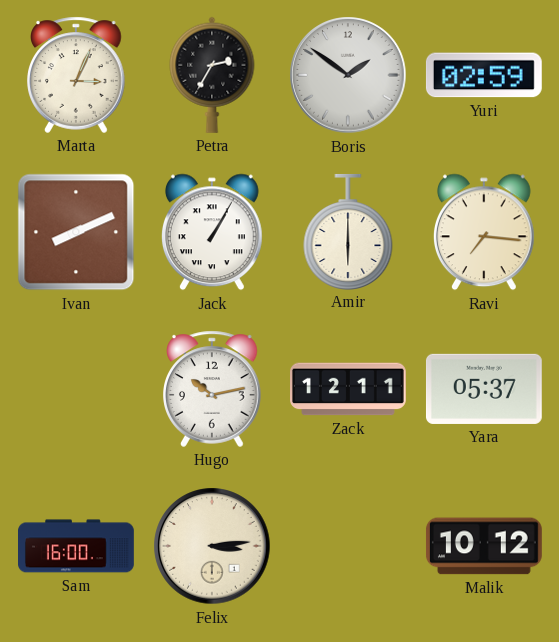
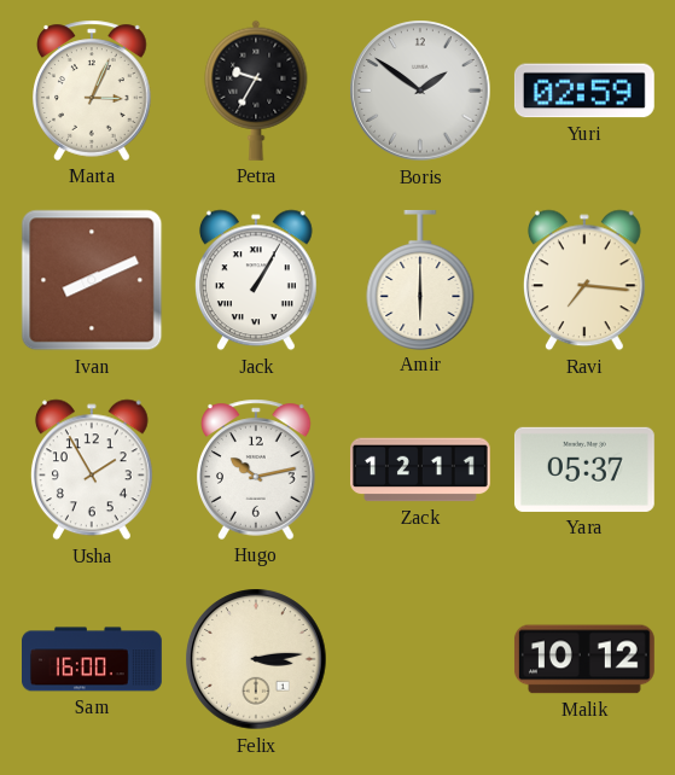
Petra: 2:35 -> 9:35
Usha: none -> 1:55
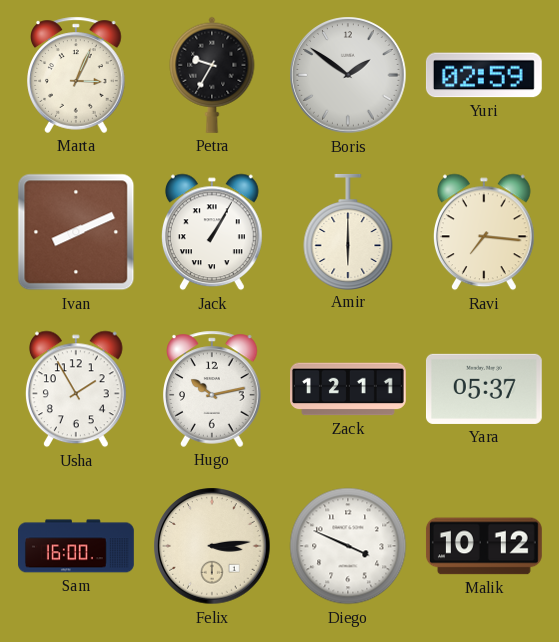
Diego: none -> 3:49
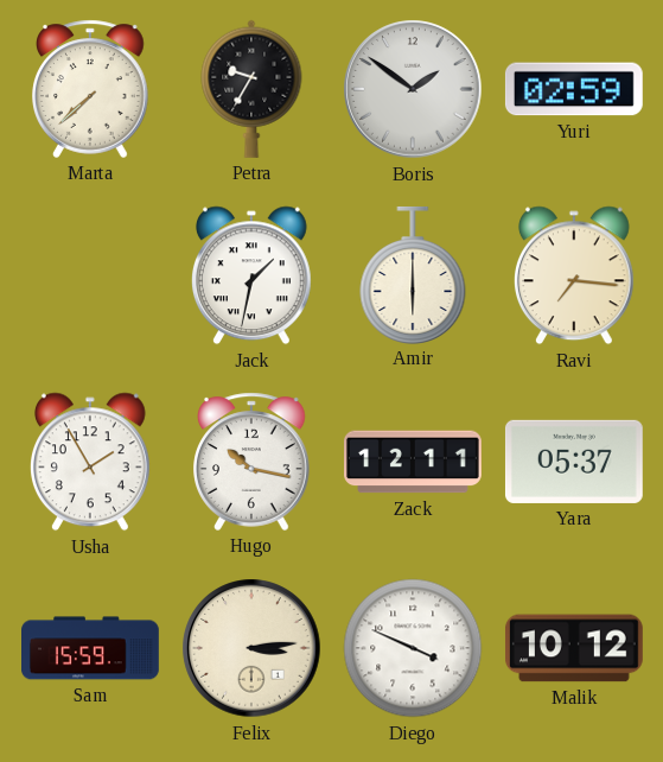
Marta: 3:04 -> 7:38
Ivan: 8:11 -> none
Jack: 1:05 -> 1:32
Hugo: 10:13 -> 10:17
Sam: 16:00 -> 15:59
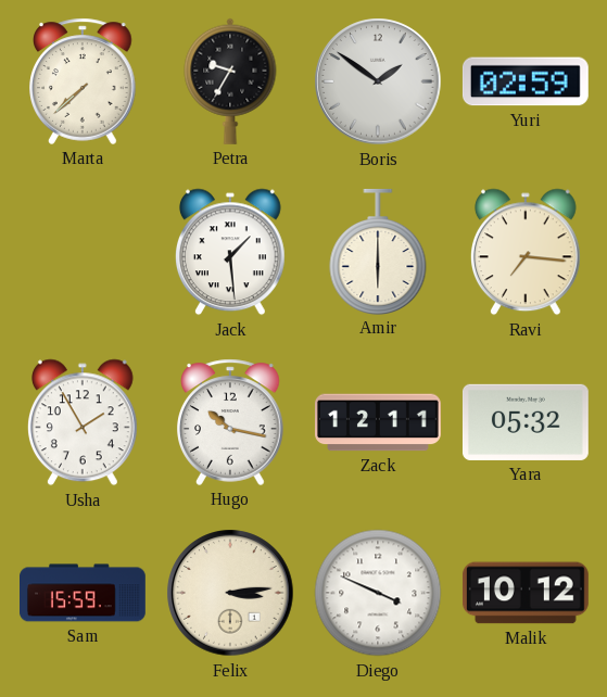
Jack: 1:32 -> 1:29
Yara: 05:37 -> 05:32
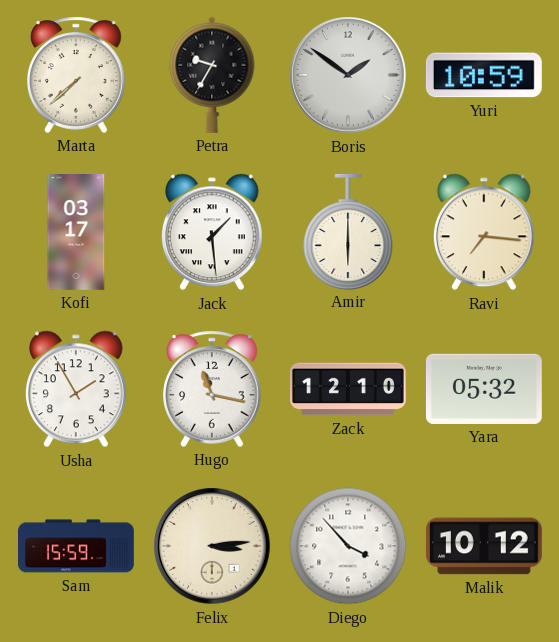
Yuri: 02:59 -> 10:59
Kofi: none -> 03:17
Hugo: 10:17 -> 11:17
Zack: 12:11 -> 12:10
Diego: 3:49 -> 3:53
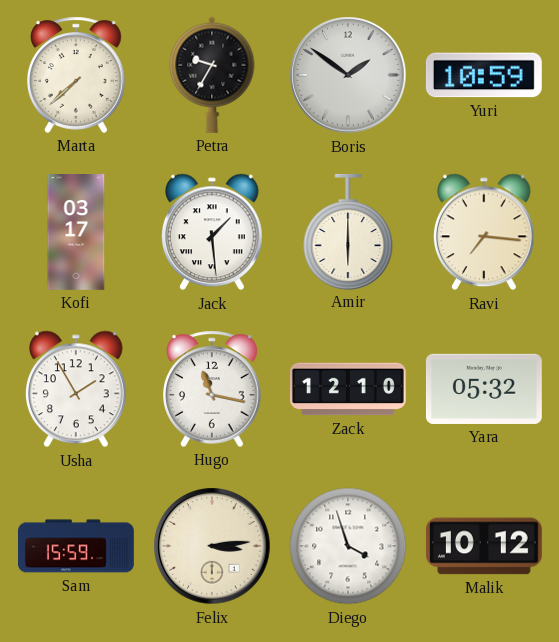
Diego: 3:53 -> 3:57
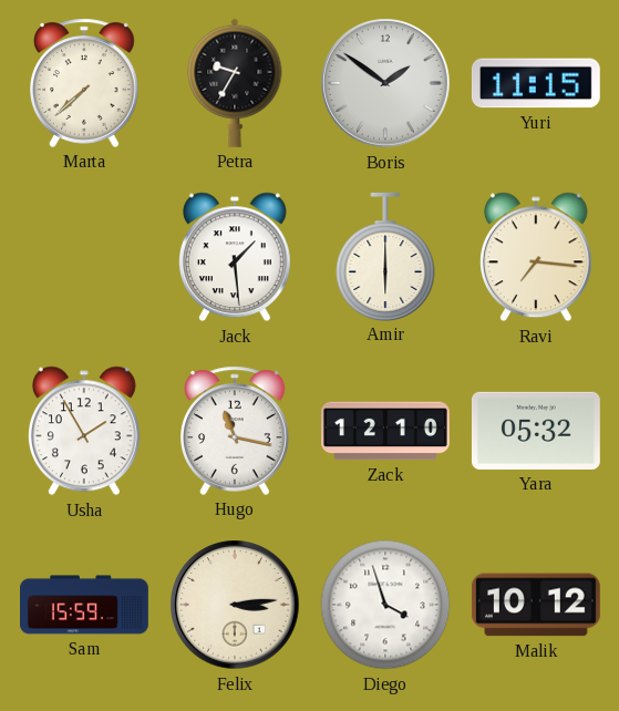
Yuri: 10:59 -> 11:15
Kofi: 03:17 -> none
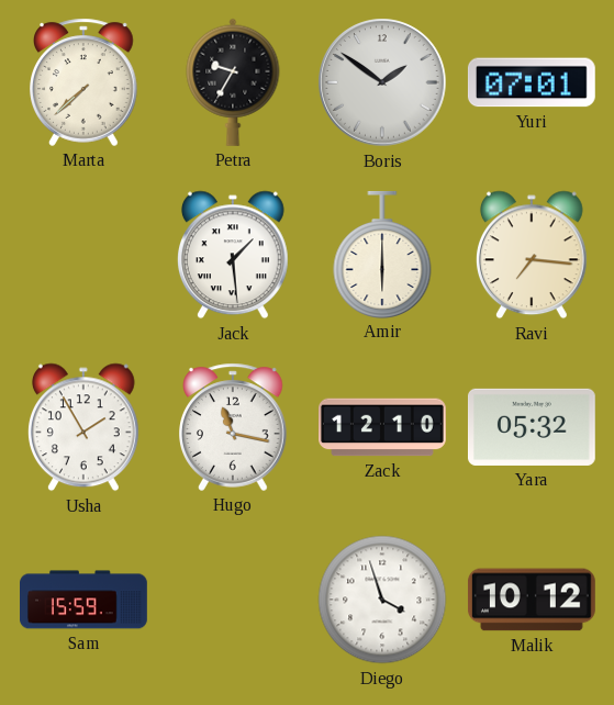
Yuri: 11:15 -> 07:01
Felix: 3:14 -> none
